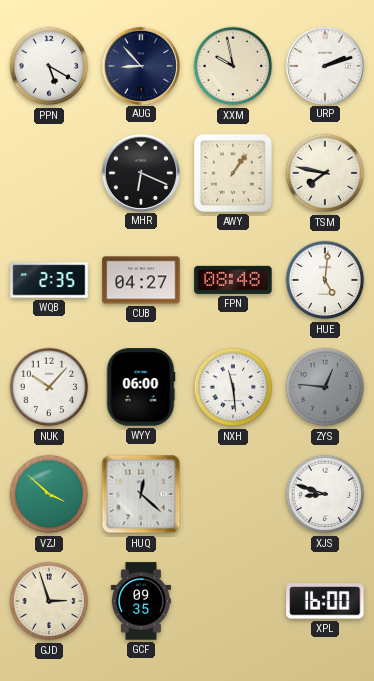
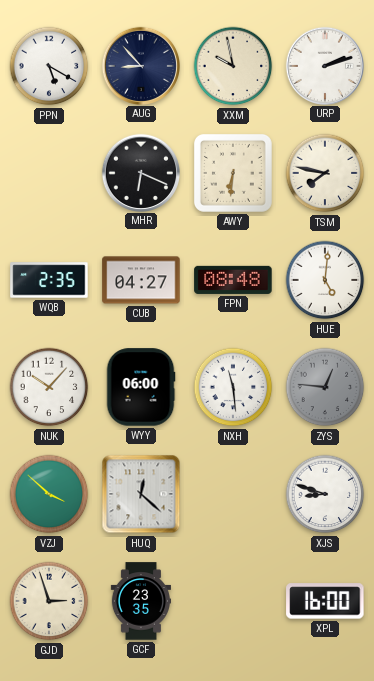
AWY: 1:06 -> 6:31
GCF: 09:35 -> 23:35
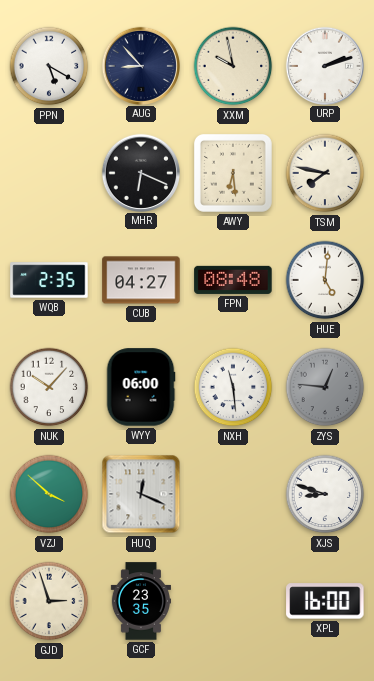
AWY: 6:31 -> 6:29
HUQ: 12:22 -> 12:19
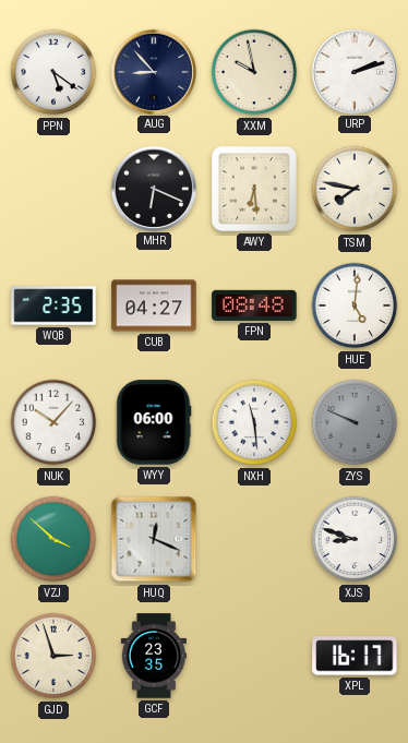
PPN: 5:20 -> 5:21
ZYS: 12:46 -> 9:49
XPL: 16:00 -> 16:17
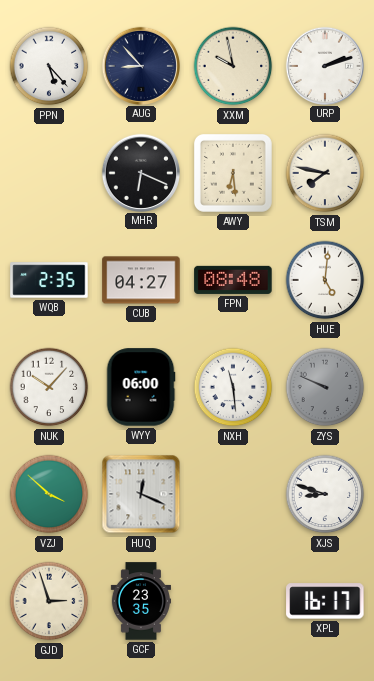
PPN: 5:21 -> 5:23
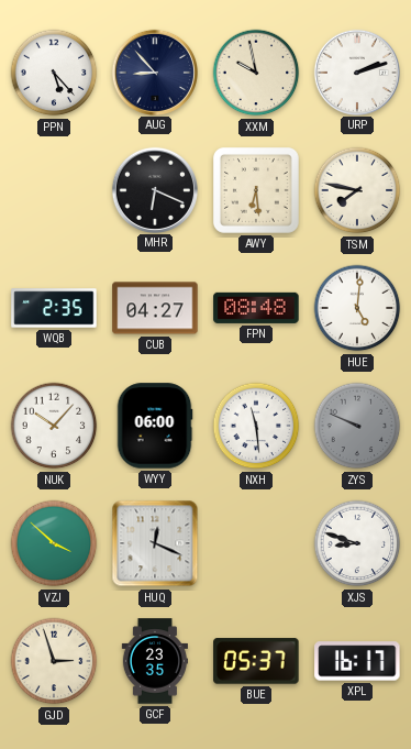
BUE: none -> 05:37
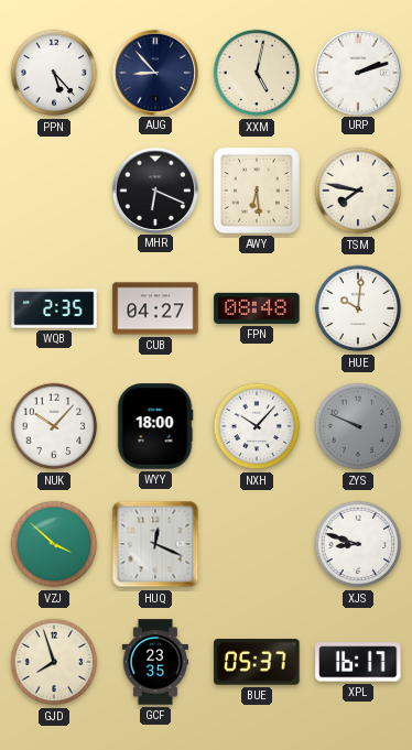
XXM: 9:58 -> 5:02
HUE: 5:01 -> 10:01
WYY: 06:00 -> 18:00
NXH: 11:29 -> 10:07
GJD: 2:57 -> 7:57
